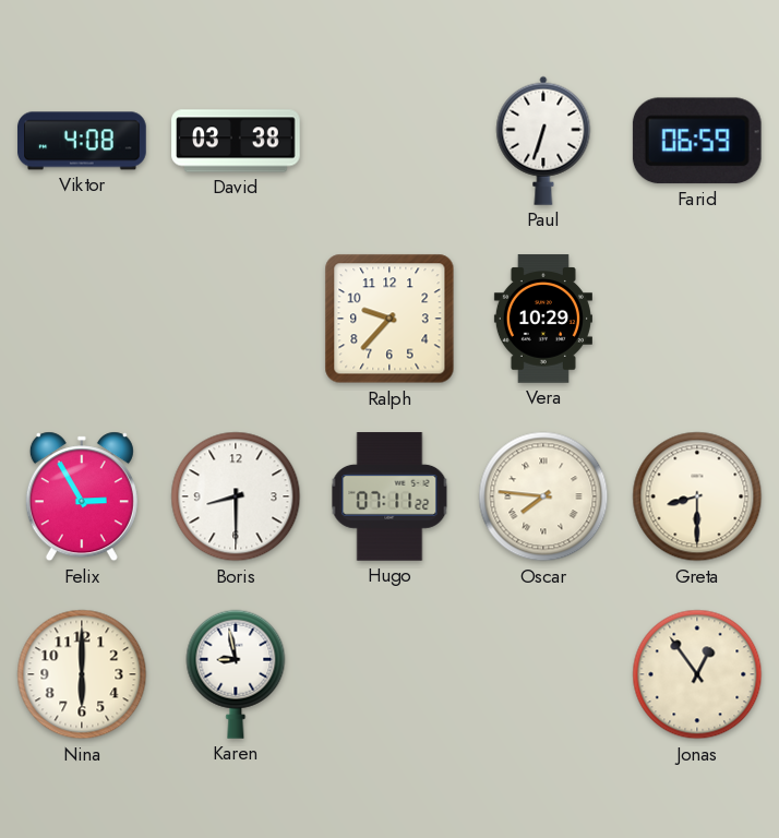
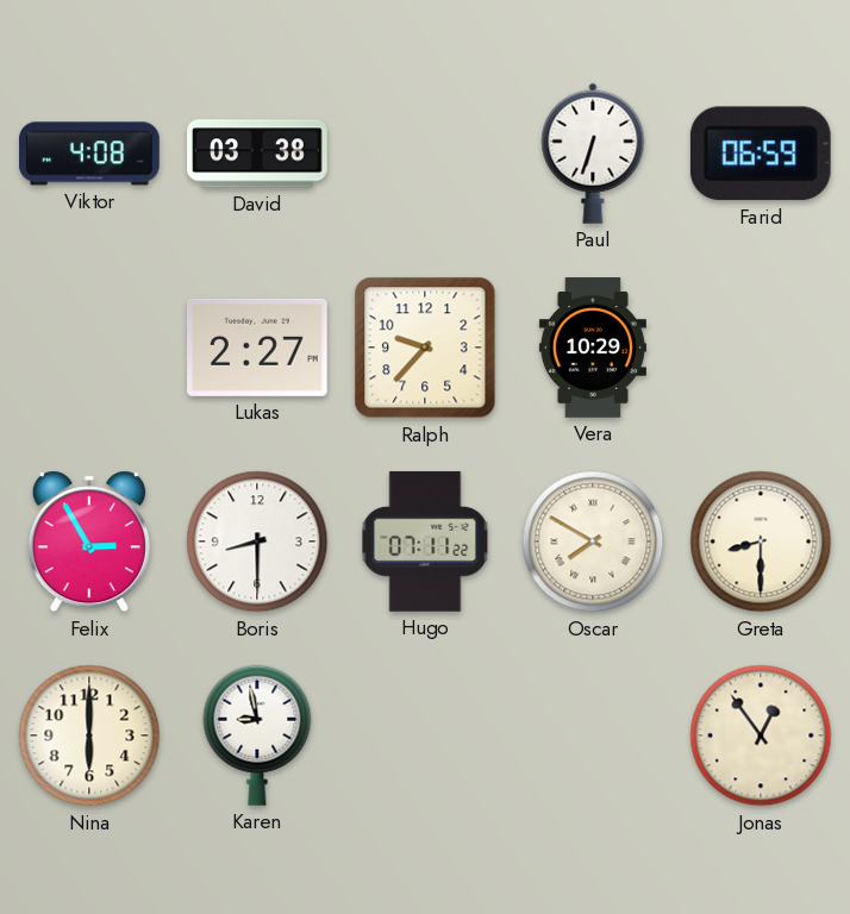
Lukas: none -> 2:27
Oscar: 7:46 -> 7:50
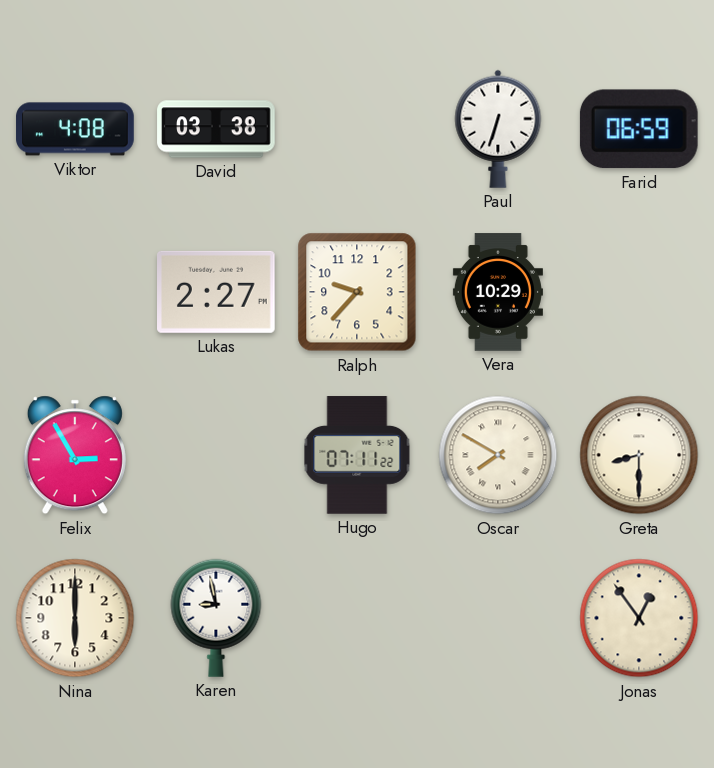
Boris: 8:30 -> none
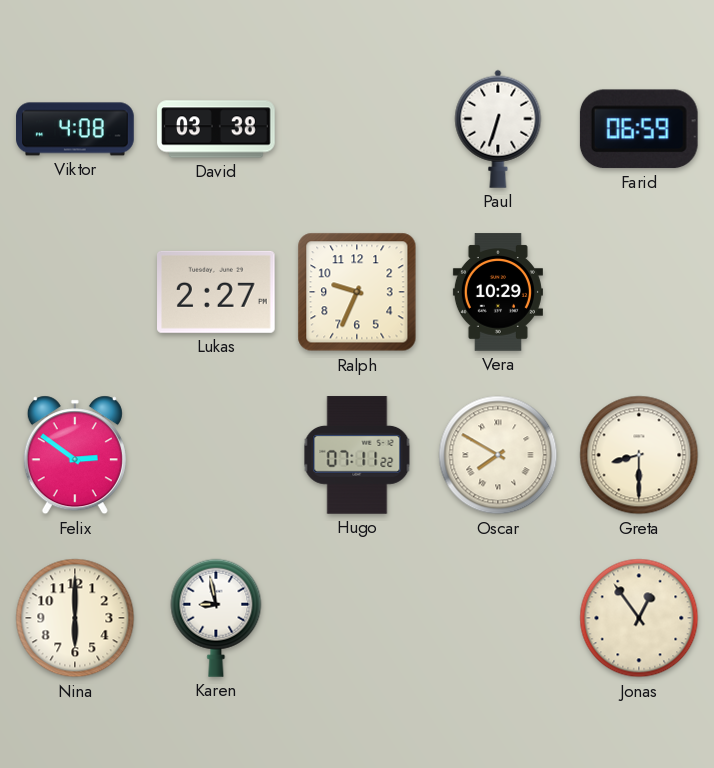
Ralph: 9:37 -> 9:34
Felix: 2:55 -> 2:51
